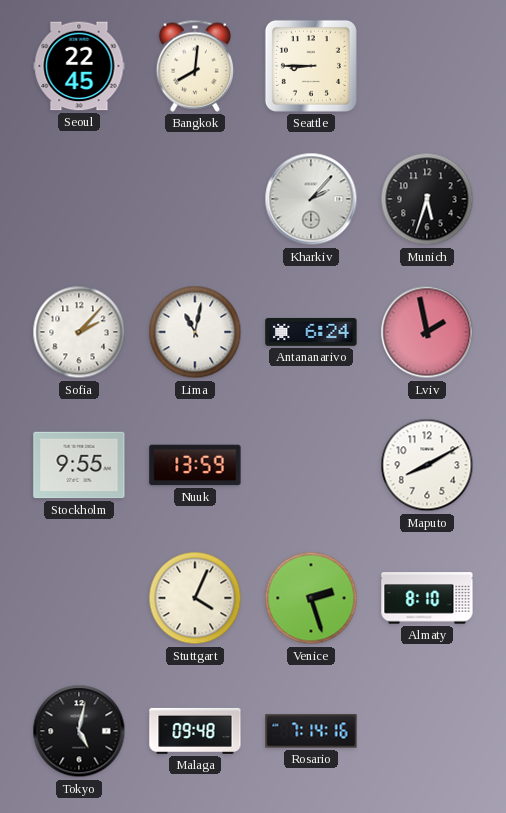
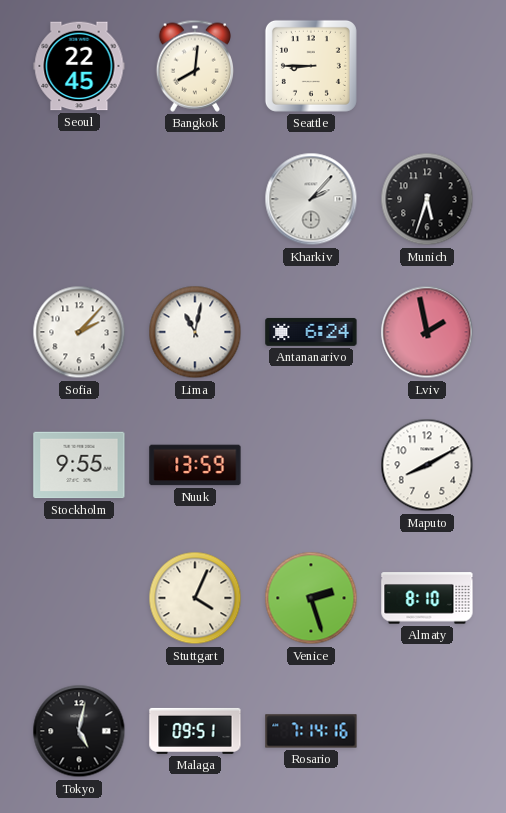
Malaga: 09:48 -> 09:51
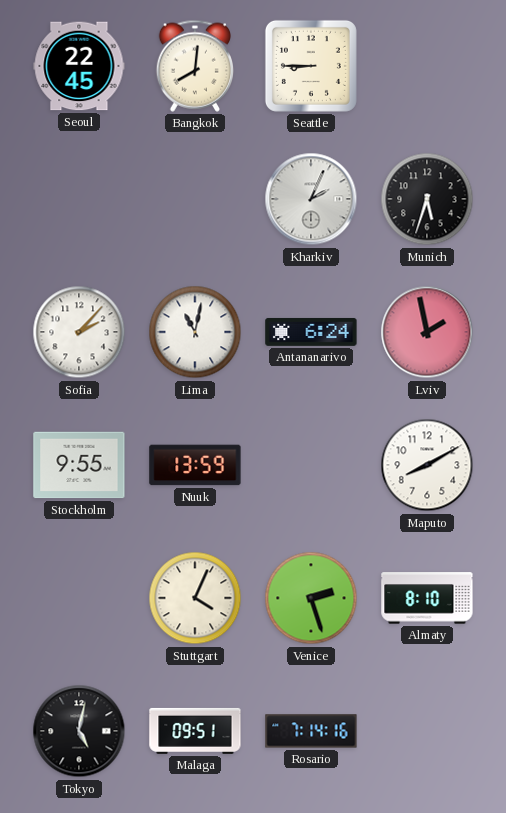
Kharkiv: 2:07 -> 2:04
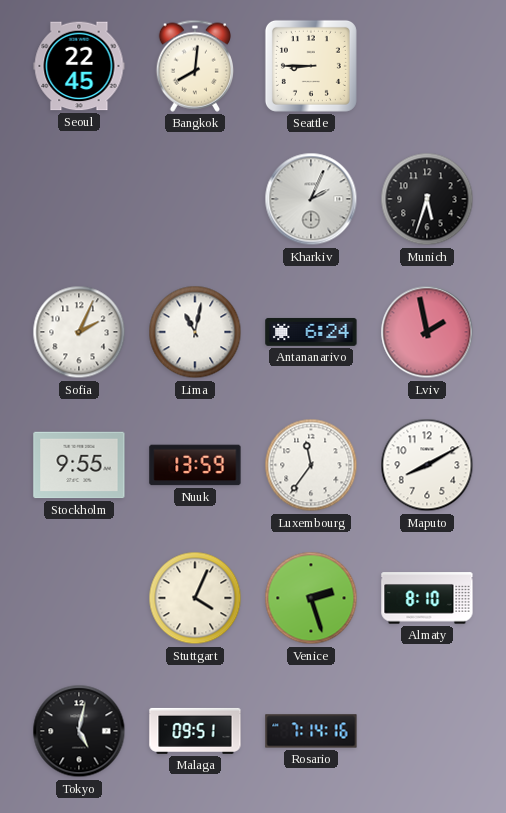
Sofia: 2:07 -> 2:04
Luxembourg: none -> 11:36
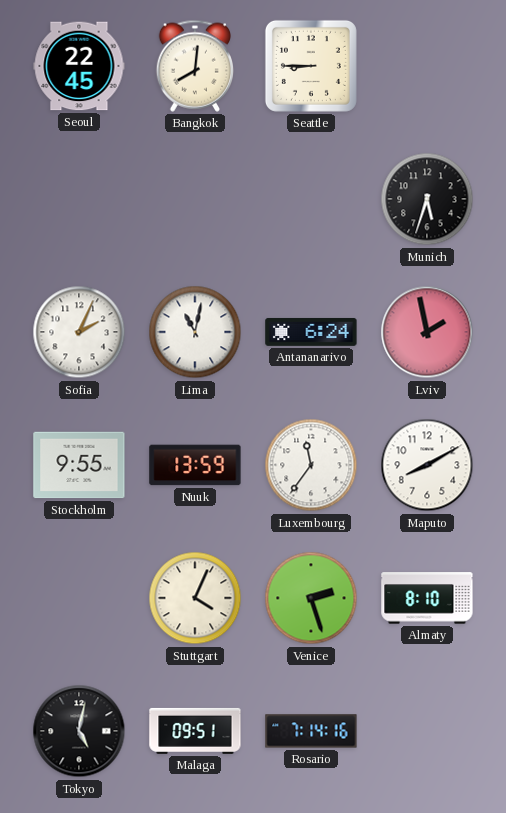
Kharkiv: 2:04 -> none
